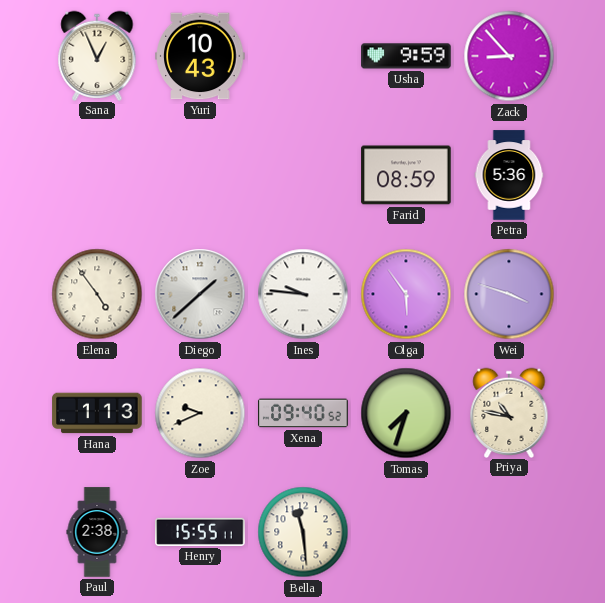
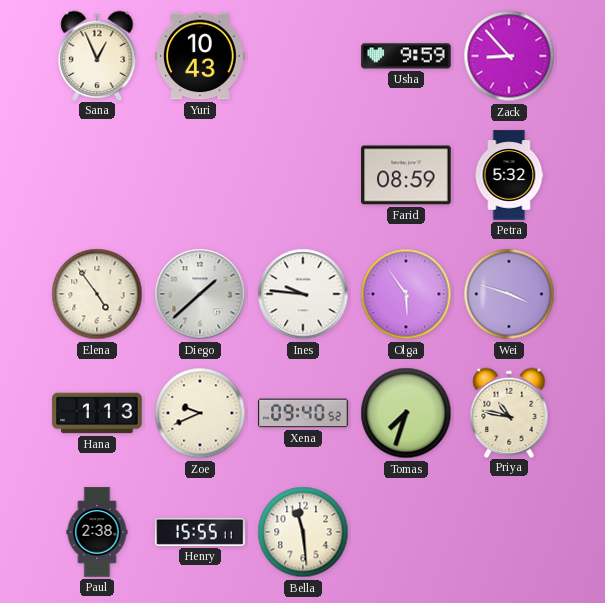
Petra: 5:36 -> 5:32
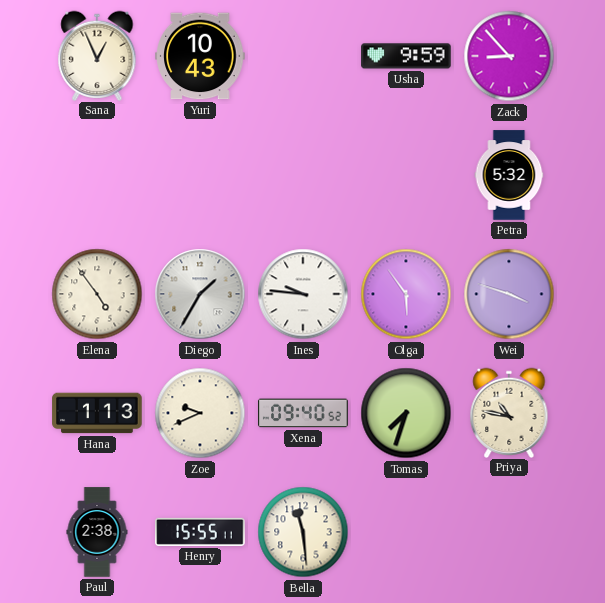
Farid: 08:59 -> none
Diego: 1:38 -> 1:35
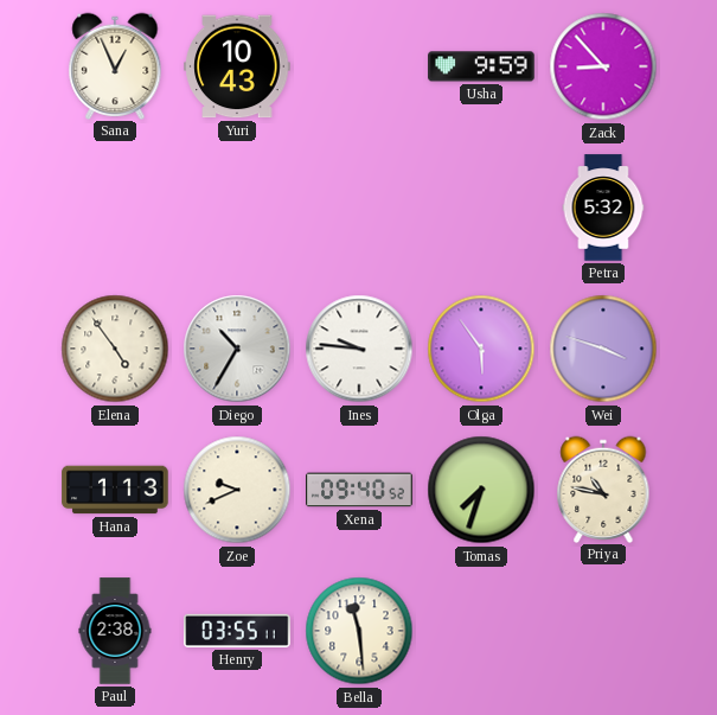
Diego: 1:35 -> 10:35
Henry: 15:55 -> 03:55
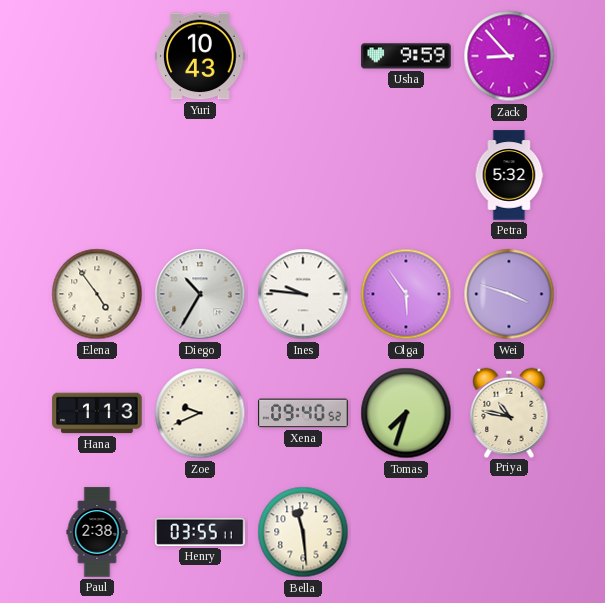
Sana: 12:56 -> none
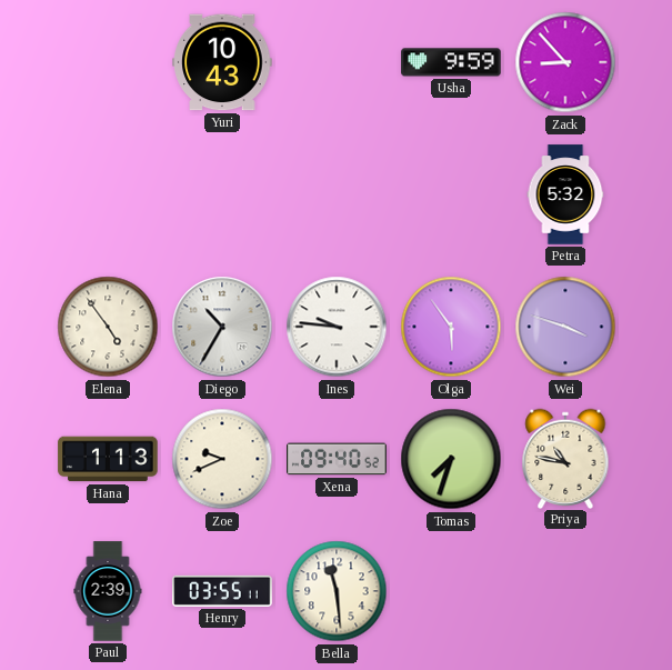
Paul: 2:38 -> 2:39
